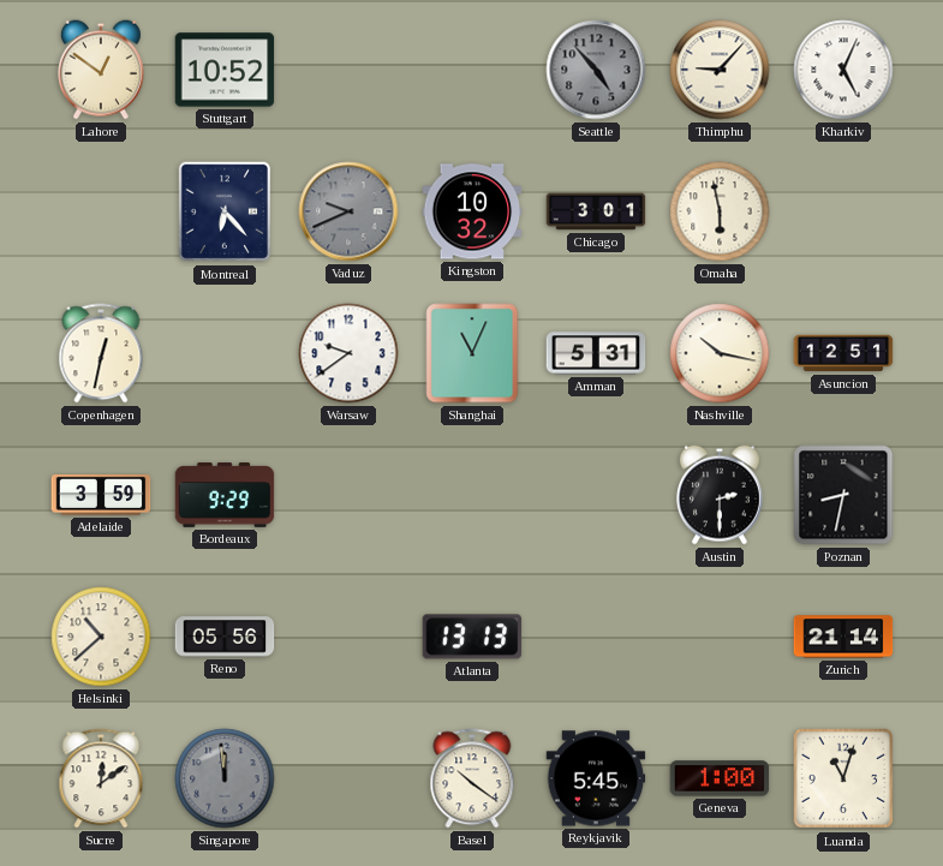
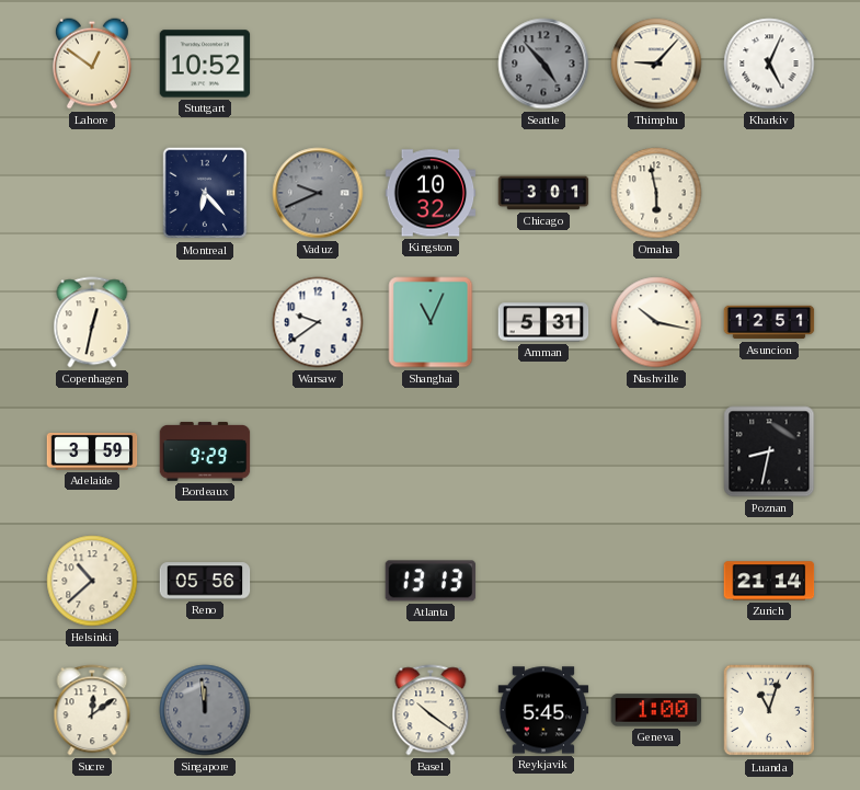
Austin: 2:30 -> none
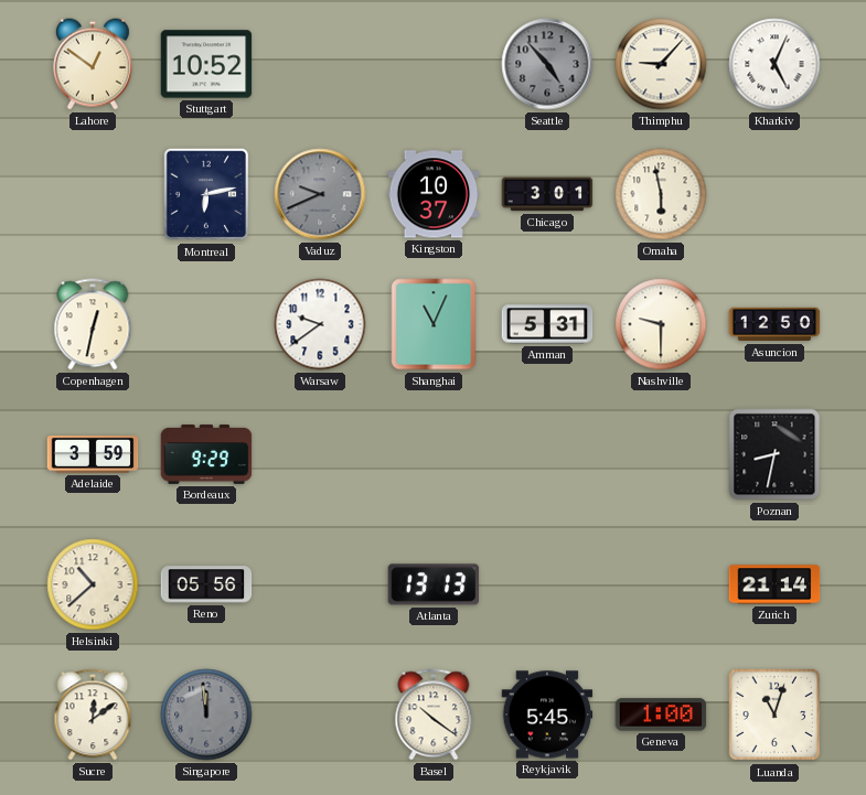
Montreal: 6:23 -> 6:13
Kingston: 10:32 -> 10:37
Nashville: 10:17 -> 9:30
Asuncion: 12:51 -> 12:50
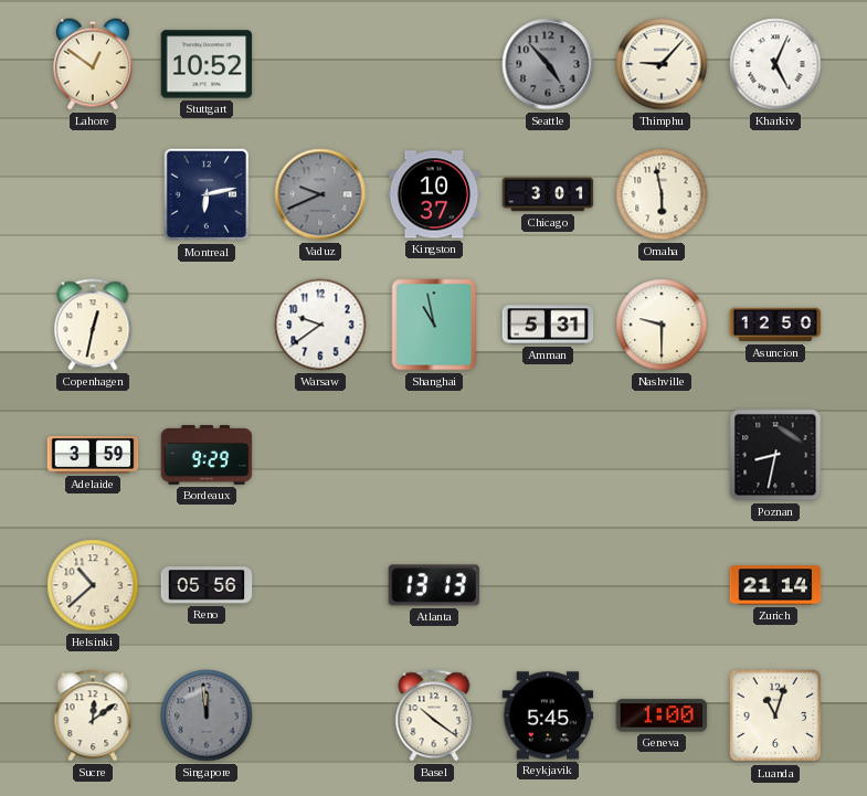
Shanghai: 11:04 -> 10:58
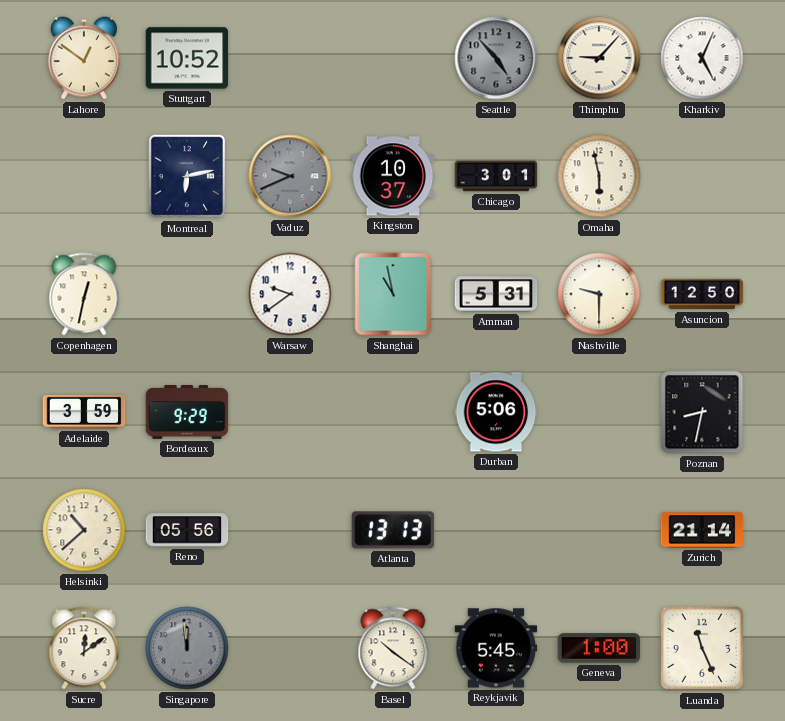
Durban: none -> 5:06
Luanda: 11:03 -> 11:26
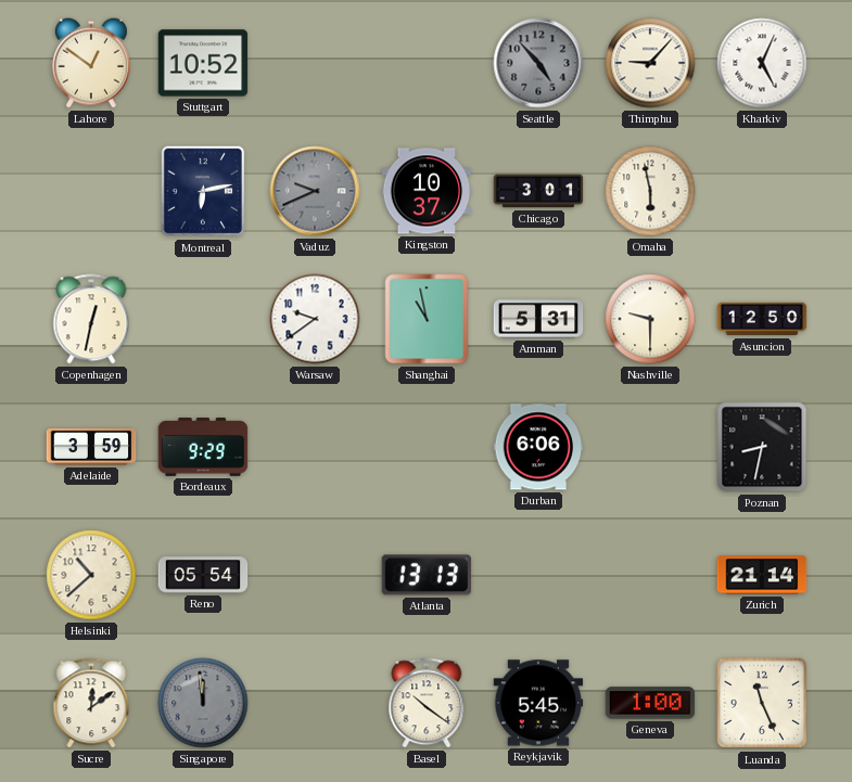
Durban: 5:06 -> 6:06
Reno: 05:56 -> 05:54
